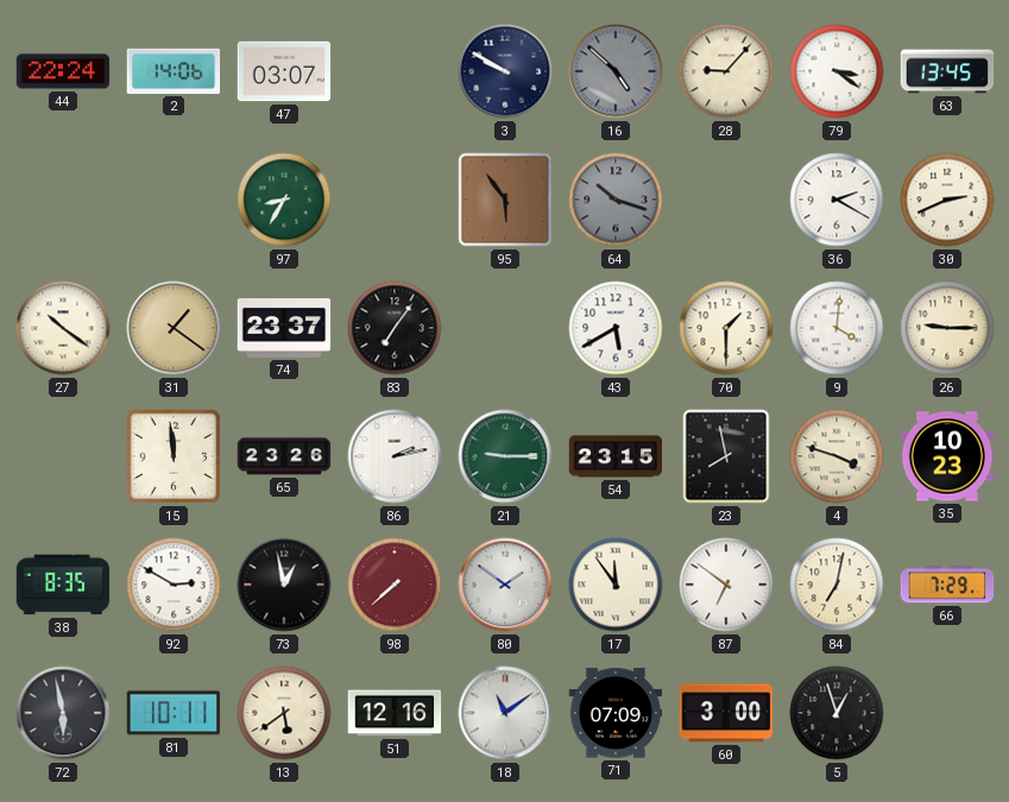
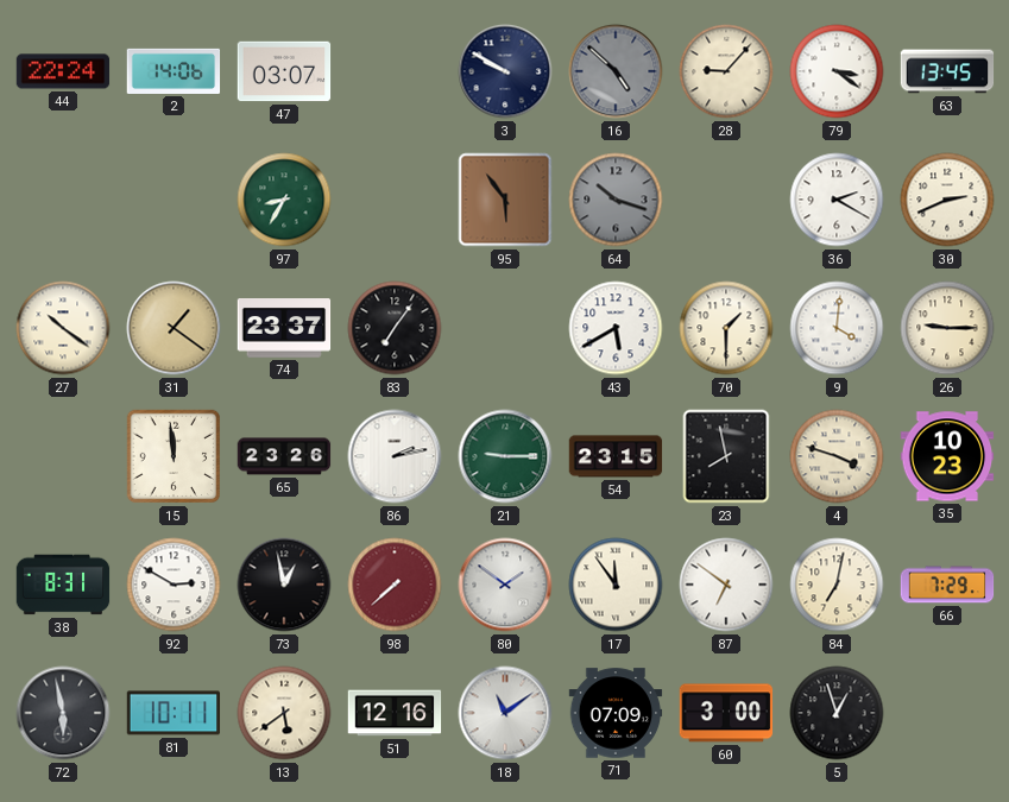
38: 8:35 -> 8:31
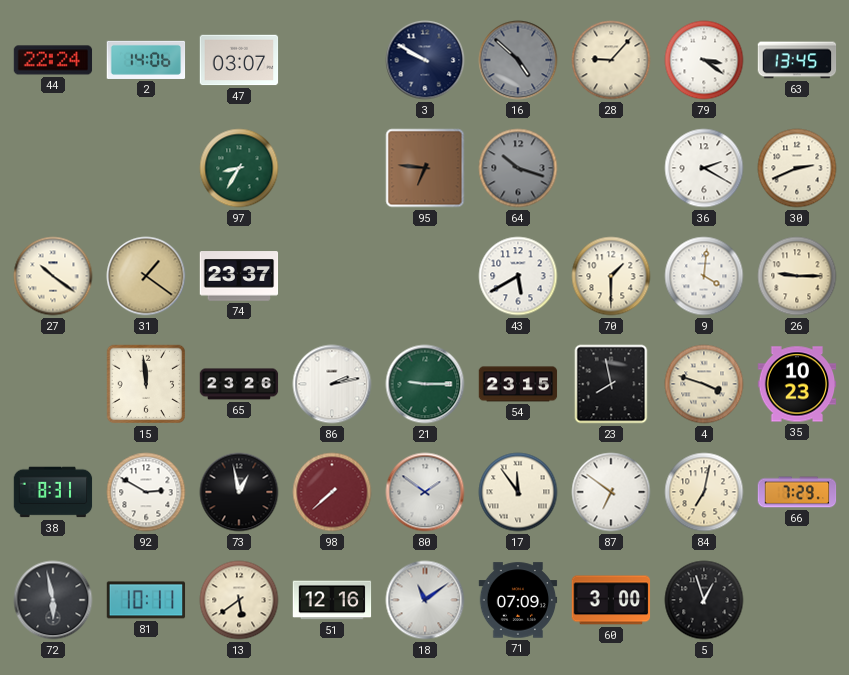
95: 5:54 -> 6:46
83: 7:06 -> none
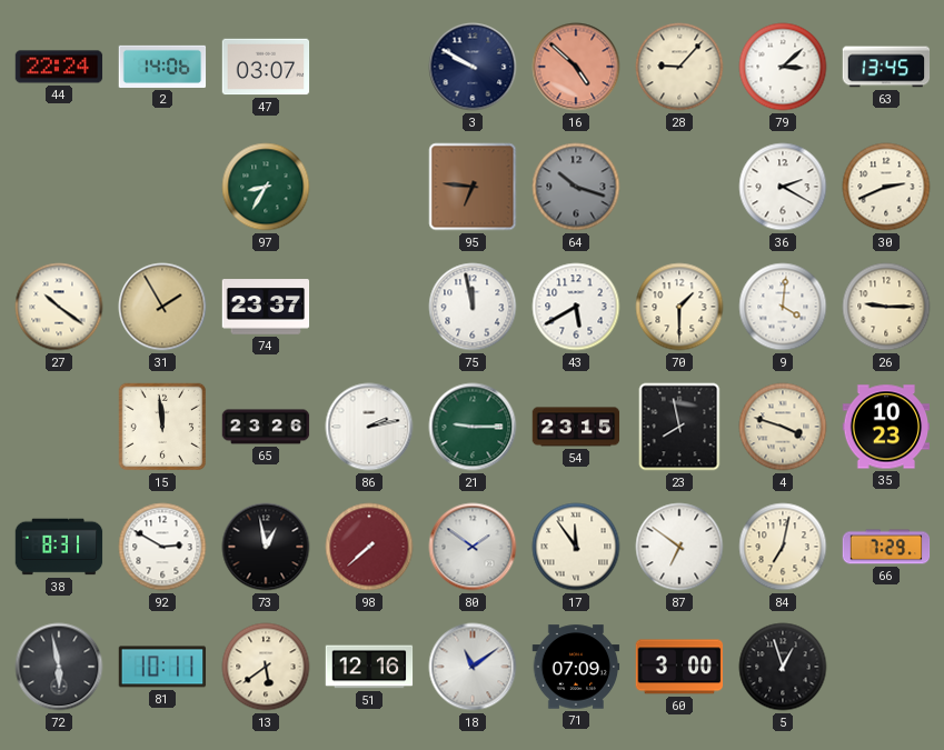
16 dial: grey -> salmon
79: 3:21 -> 3:08
31: 1:21 -> 1:55
75: none -> 11:58
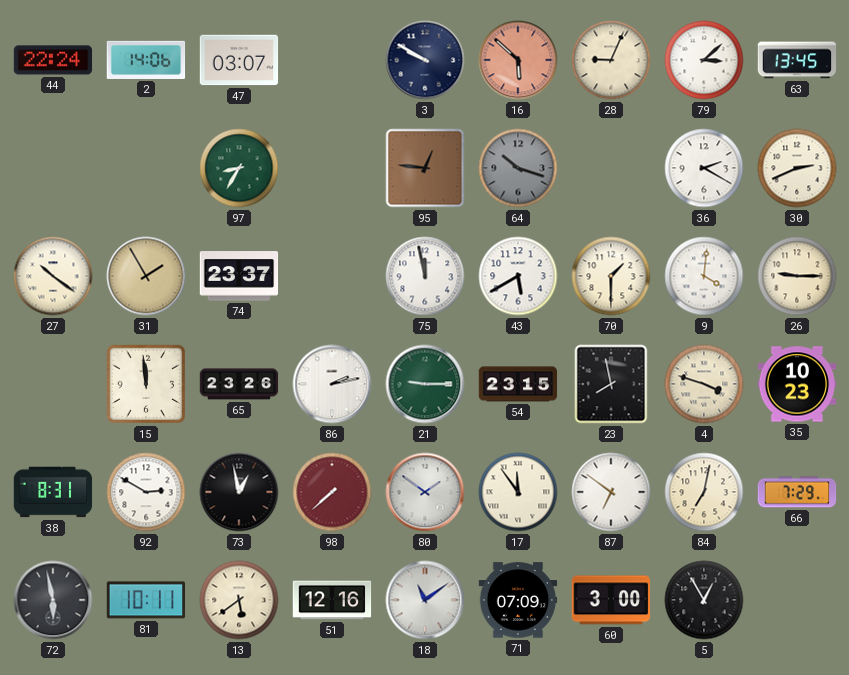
16: 4:52 -> 5:52
28: 9:07 -> 9:04
95: 6:46 -> 12:46
5: 12:57 -> 12:55
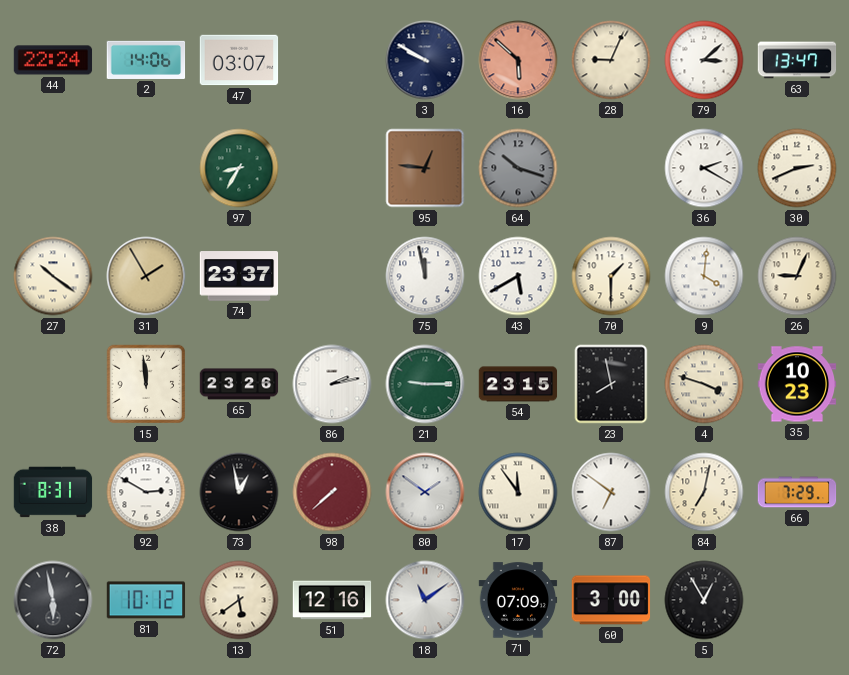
63: 13:45 -> 13:47
26: 9:15 -> 9:04
81: 10:11 -> 10:12
